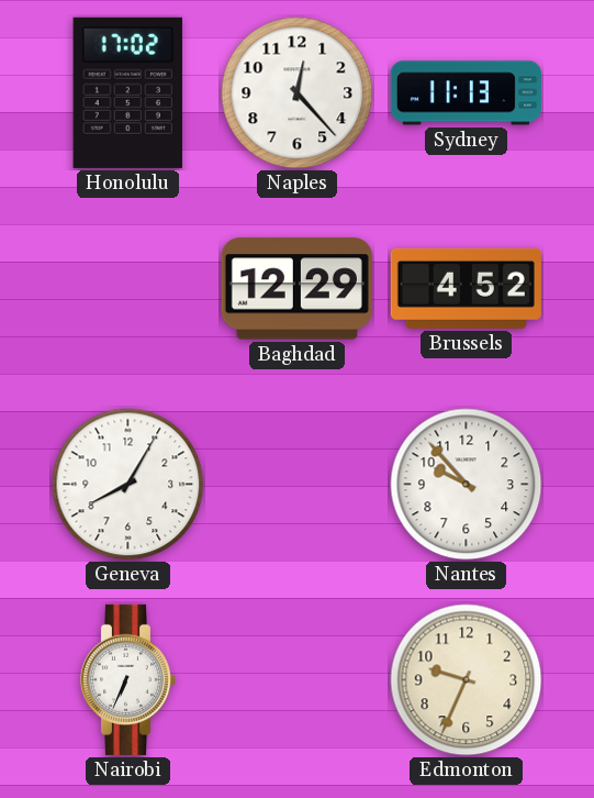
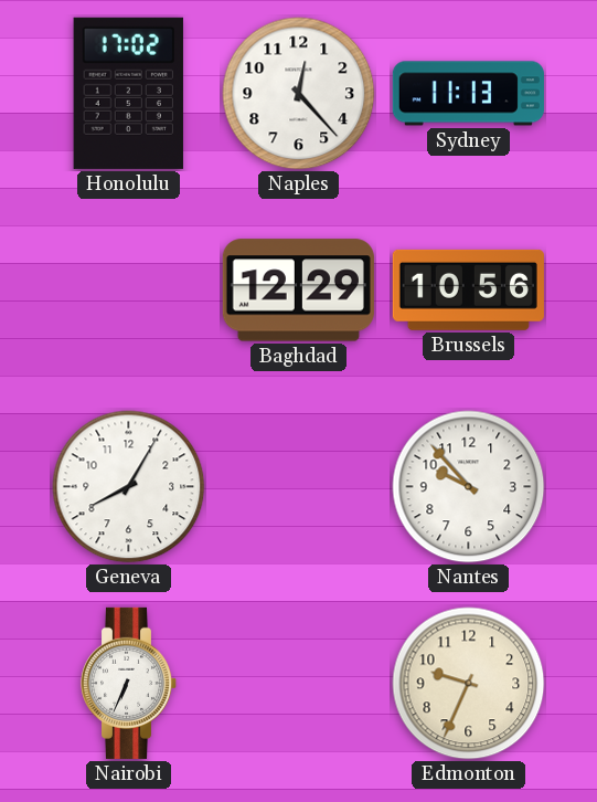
Brussels: 4:52 -> 10:56
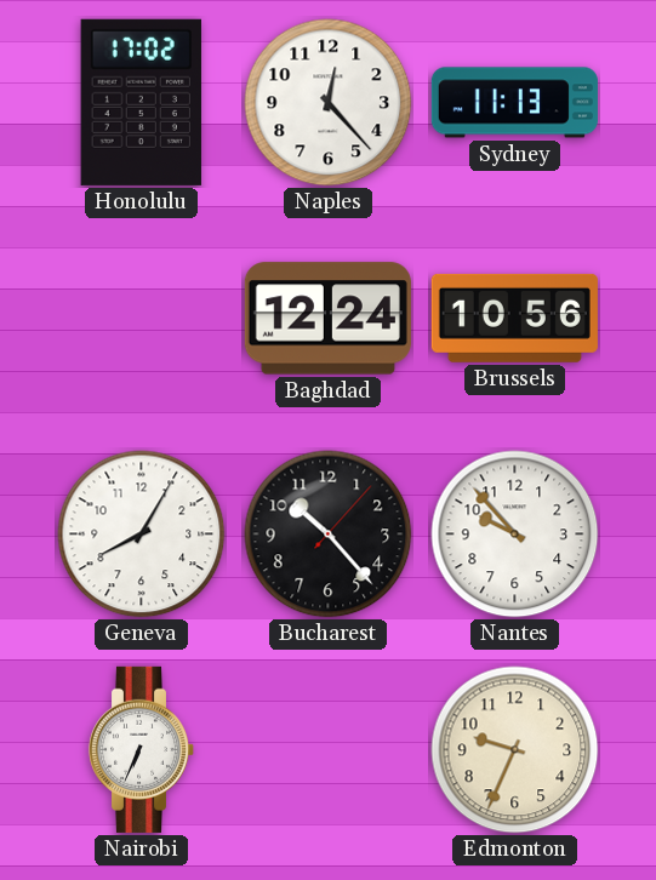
Baghdad: 12:29 -> 12:24
Bucharest: none -> 10:23
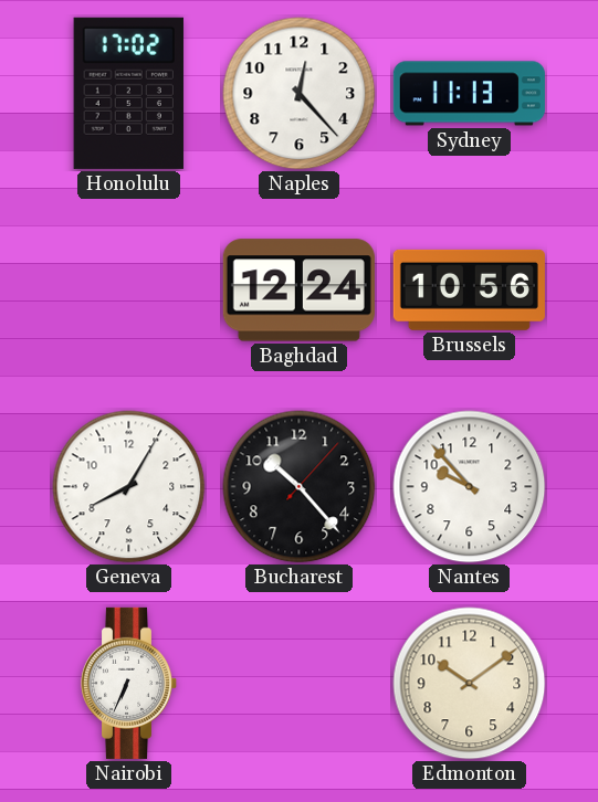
Edmonton: 9:34 -> 10:09
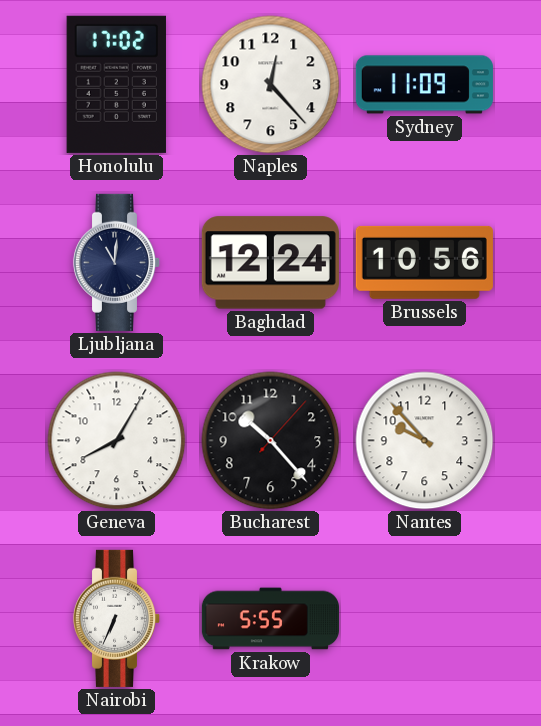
Sydney: 11:13 -> 11:09
Ljubljana: none -> 11:01
Krakow: none -> 5:55
Edmonton: 10:09 -> none
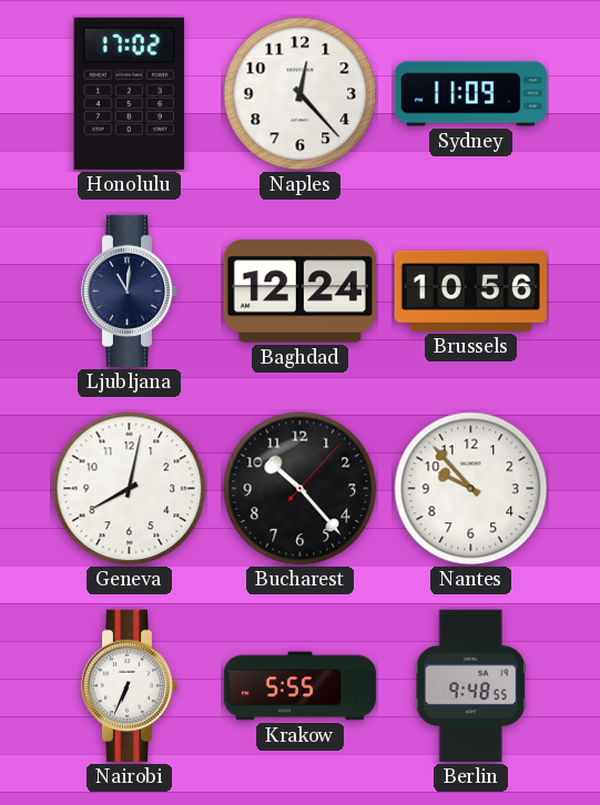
Geneva: 8:05 -> 8:02
Berlin: none -> 9:48
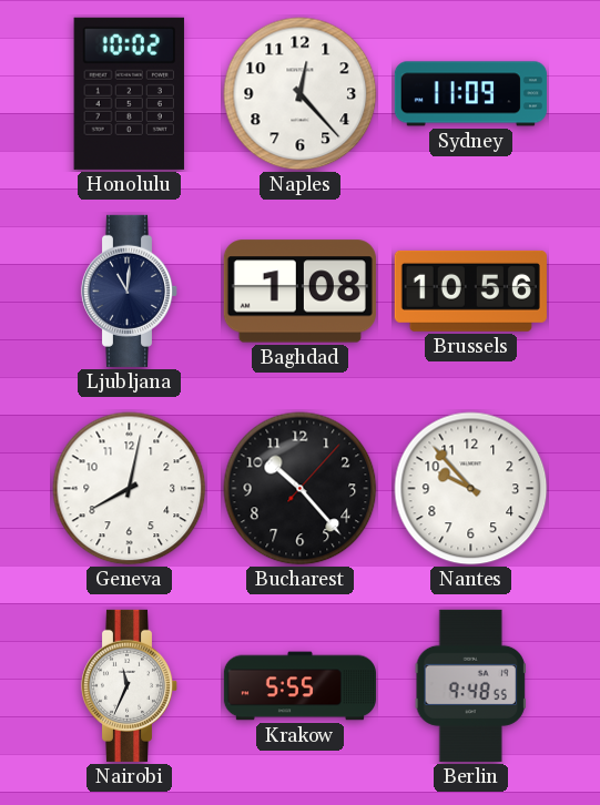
Honolulu: 17:02 -> 10:02
Baghdad: 12:24 -> 1:08
Nairobi: 6:34 -> 11:34
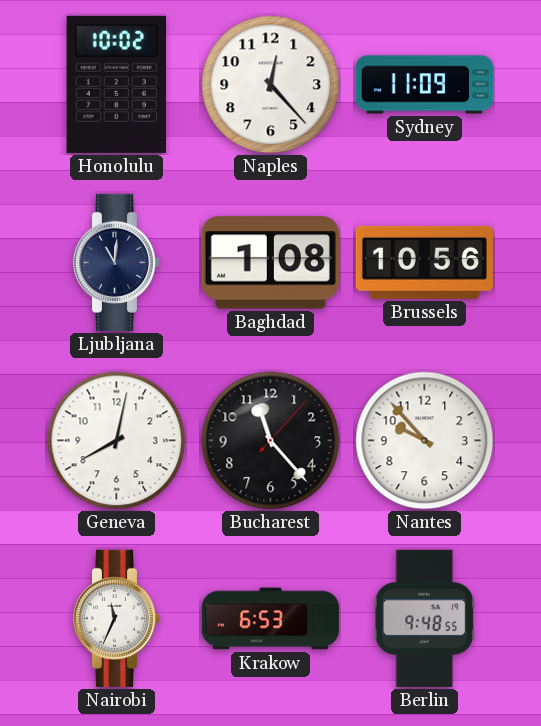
Bucharest: 10:23 -> 11:23
Krakow: 5:55 -> 6:53
